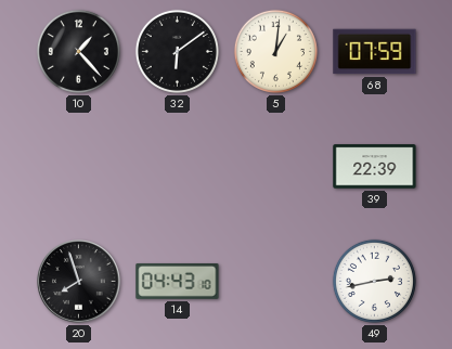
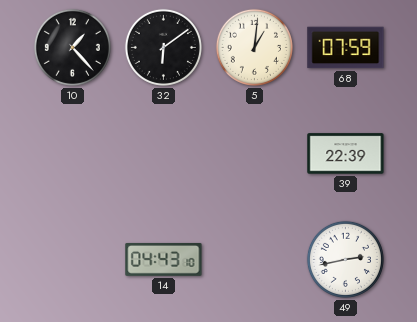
20: 7:57 -> none
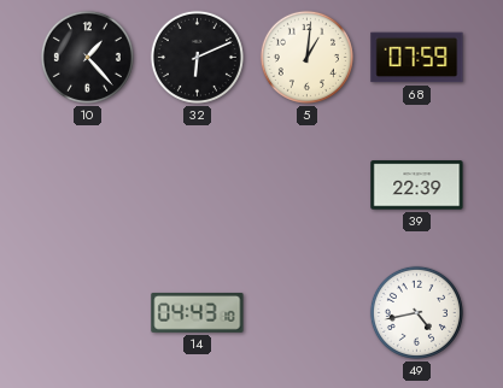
32: 6:09 -> 6:11
49: 2:43 -> 4:43
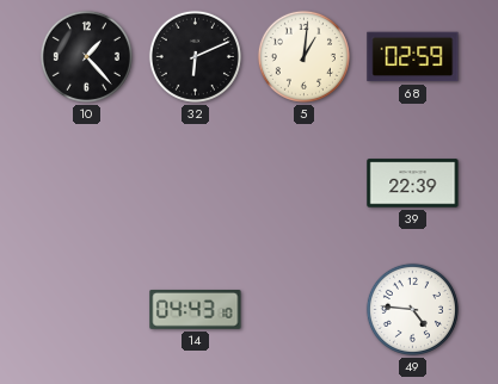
68: 07:59 -> 02:59
49: 4:43 -> 4:46
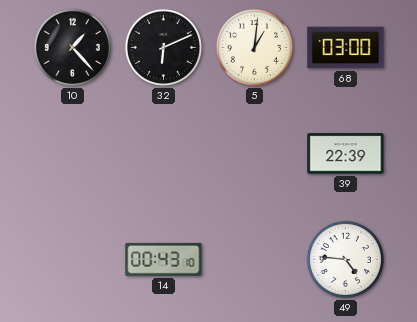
68: 02:59 -> 03:00
14: 04:43 -> 00:43
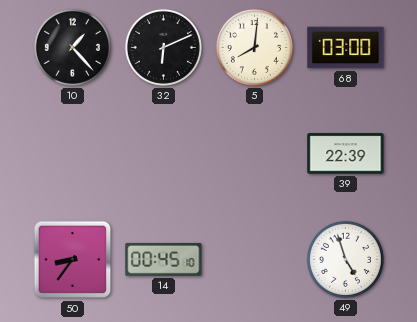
5: 1:01 -> 8:01
50: none -> 8:36
14: 00:43 -> 00:45
49: 4:46 -> 4:57
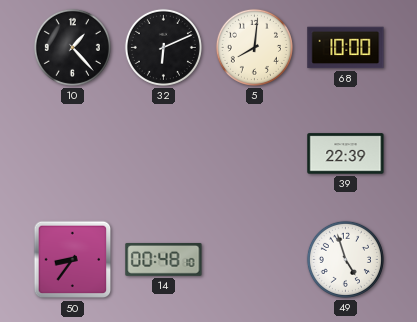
68: 03:00 -> 10:00
14: 00:45 -> 00:48
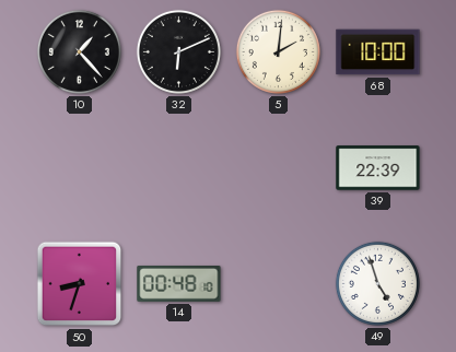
5: 8:01 -> 2:01
50: 8:36 -> 8:33
